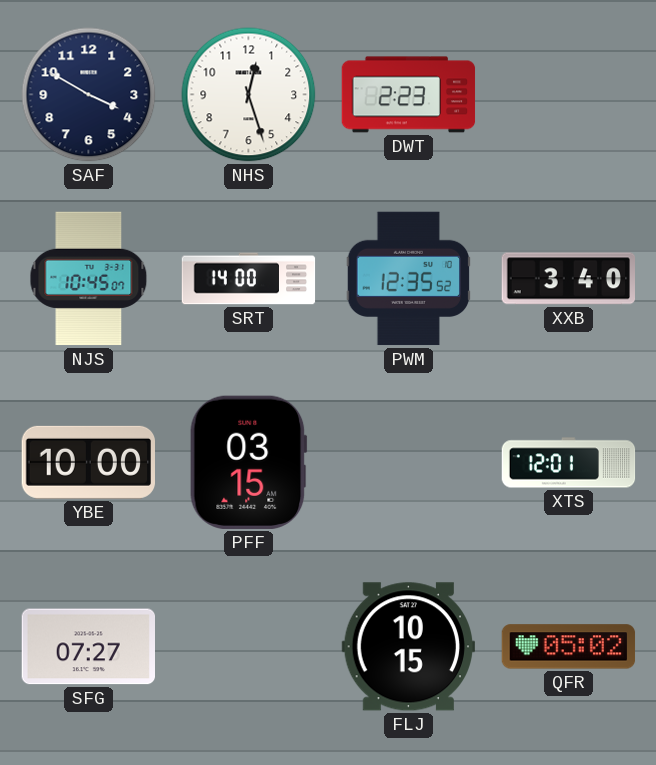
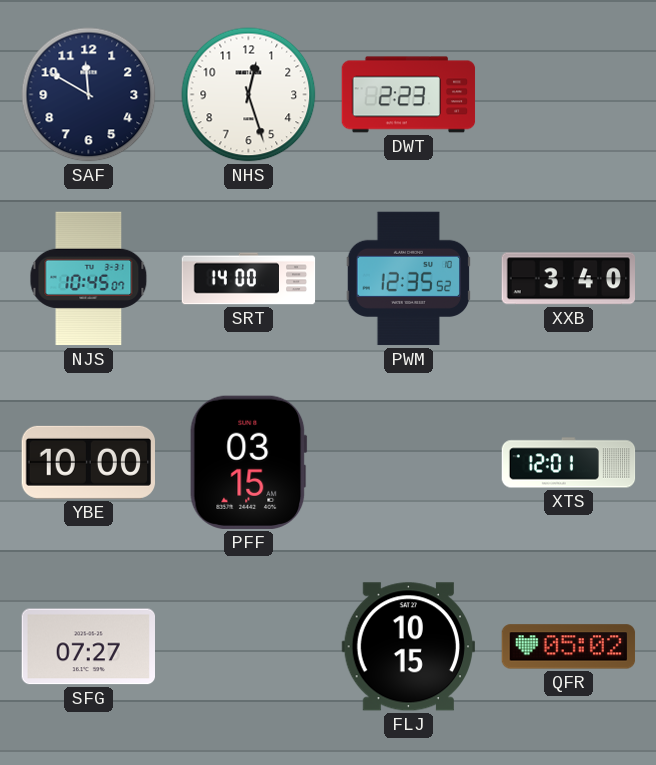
SAF: 3:50 -> 11:50
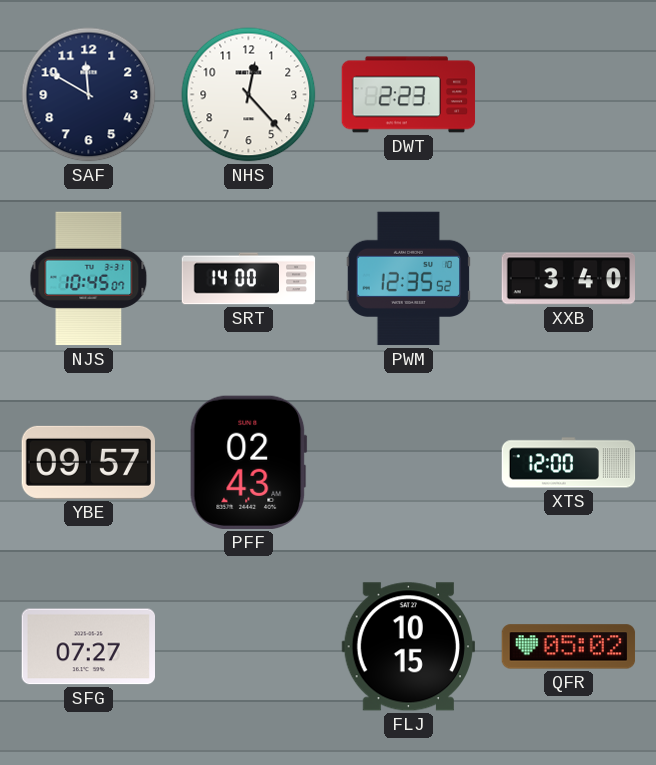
NHS: 12:27 -> 12:23
YBE: 10:00 -> 09:57
PFF: 03:15 -> 02:43
XTS: 12:01 -> 12:00
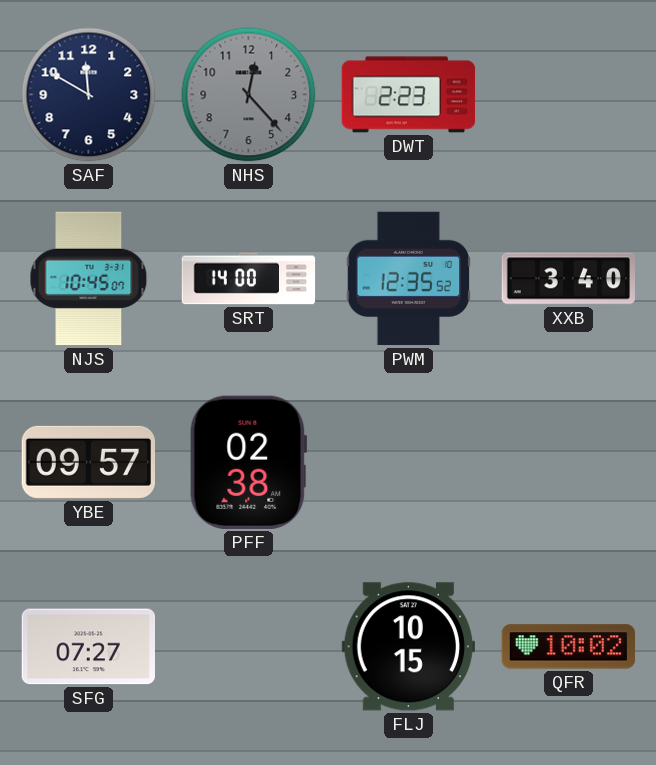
NHS dial: white -> grey
PFF: 02:43 -> 02:38
XTS: 12:00 -> none
QFR: 05:02 -> 10:02
